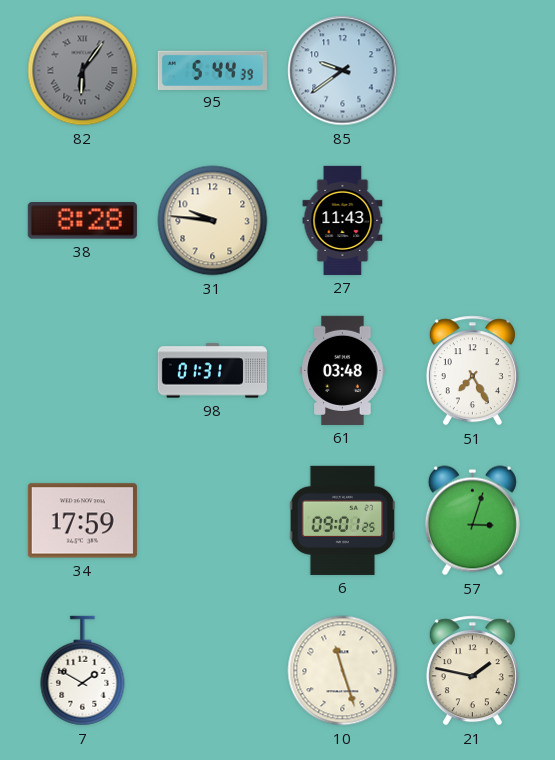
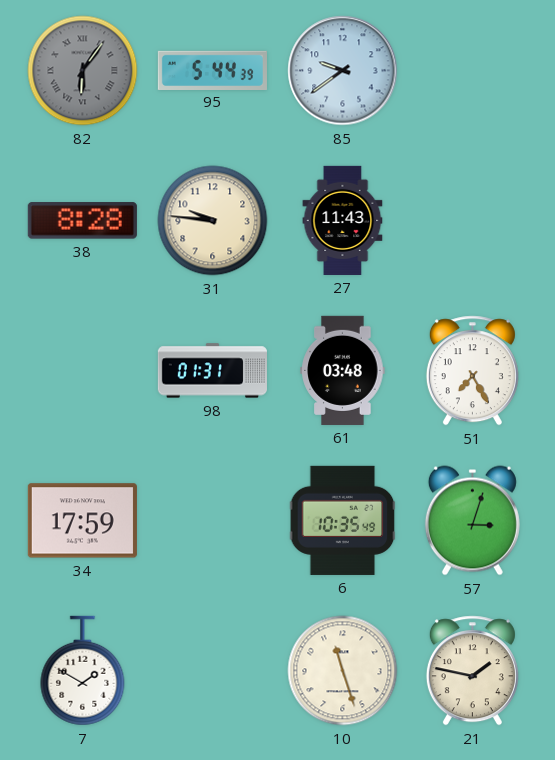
6: 09:01 -> 10:35
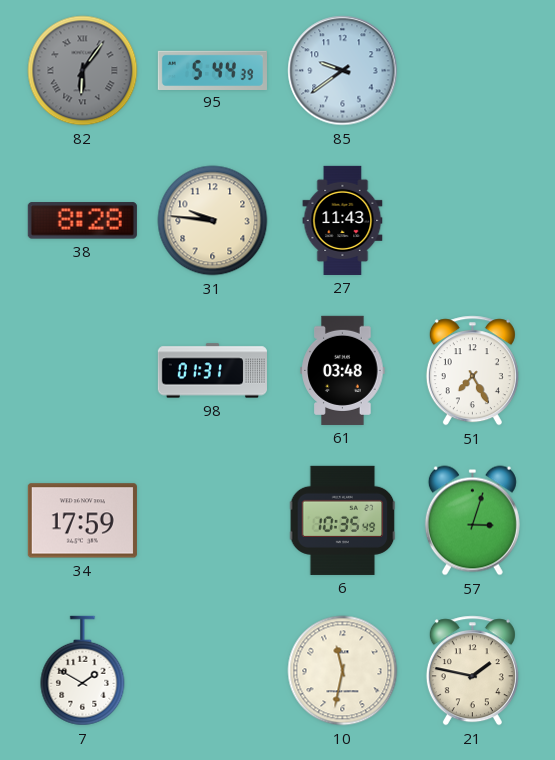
10: 11:27 -> 11:32
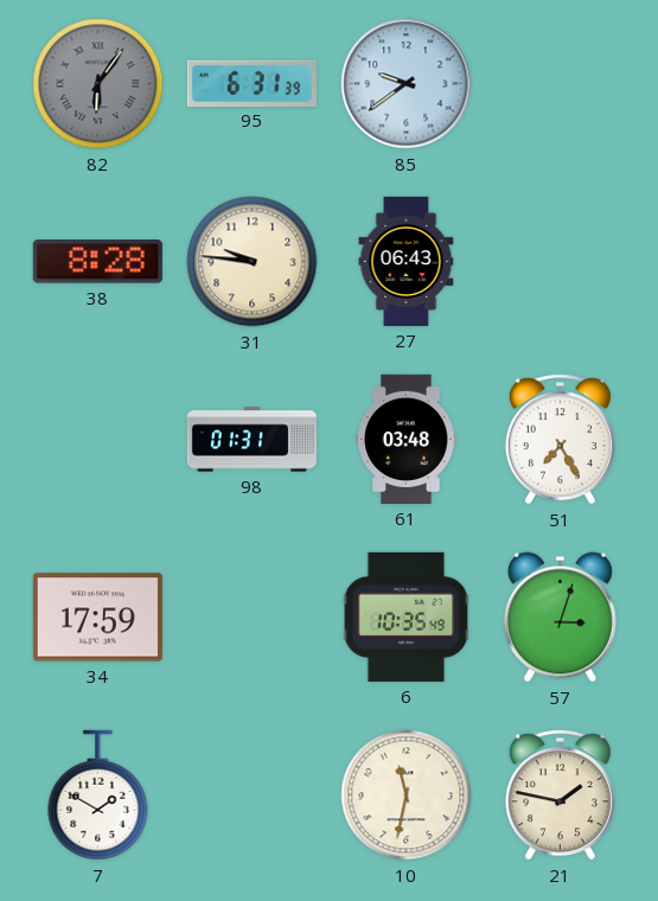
95: 5:44 -> 6:31
27: 11:43 -> 06:43
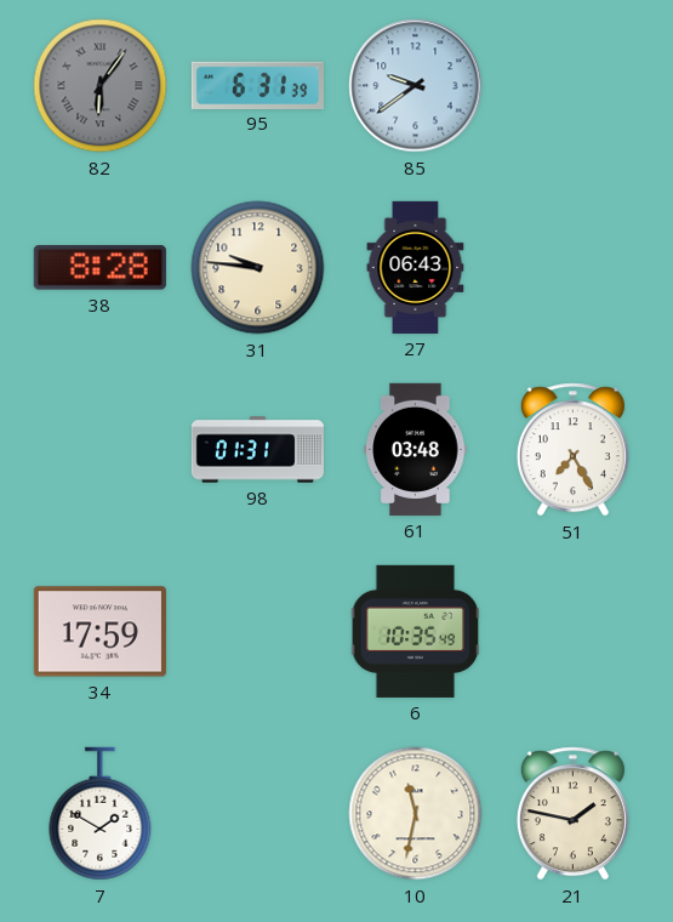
57: 3:03 -> none
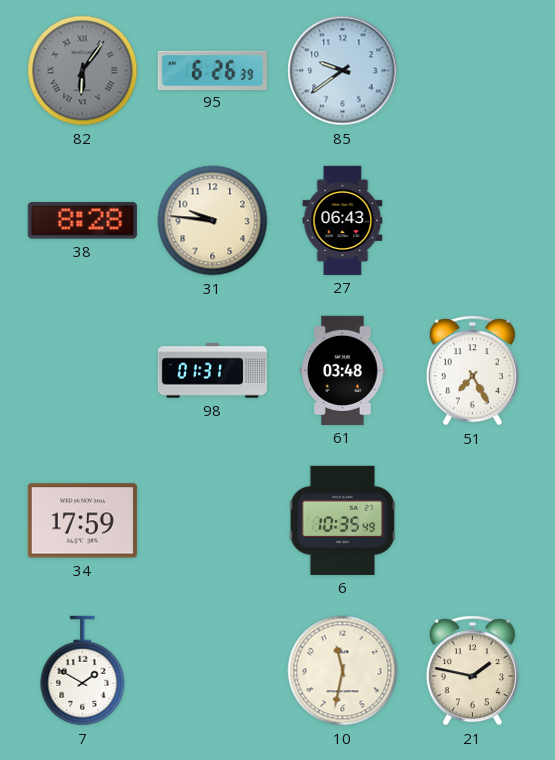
95: 6:31 -> 6:26
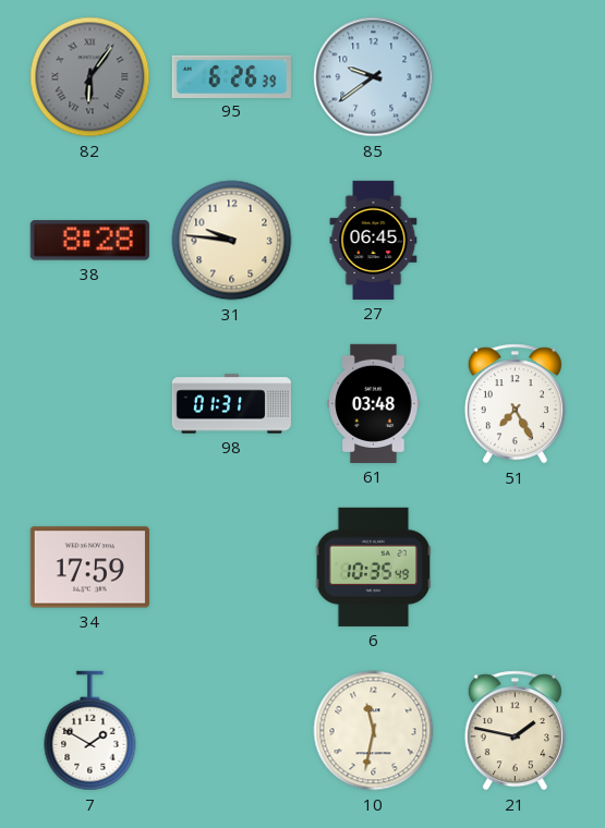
27: 06:43 -> 06:45
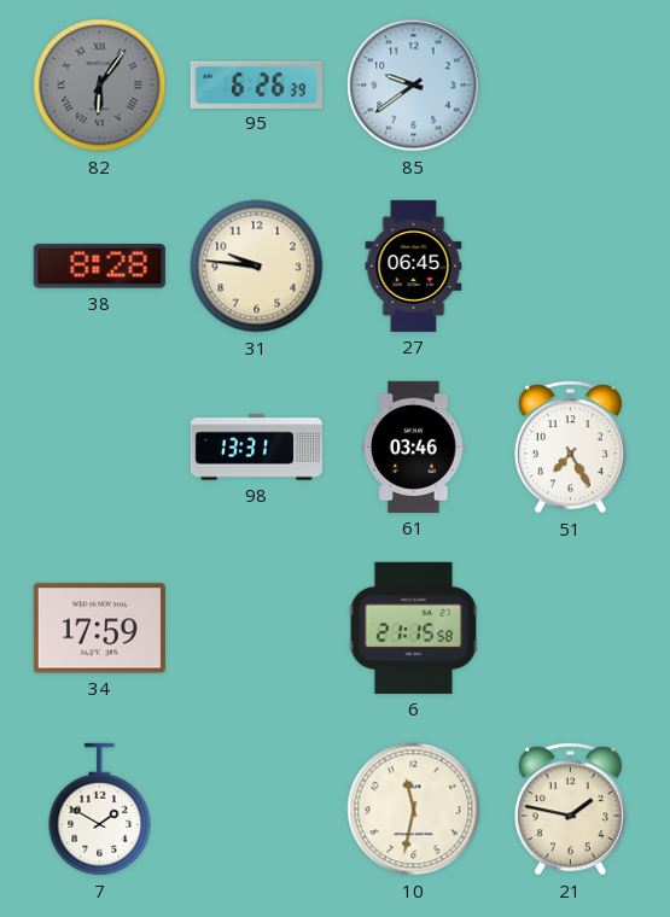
98: 01:31 -> 13:31
61: 03:48 -> 03:46
6: 10:35 -> 21:15
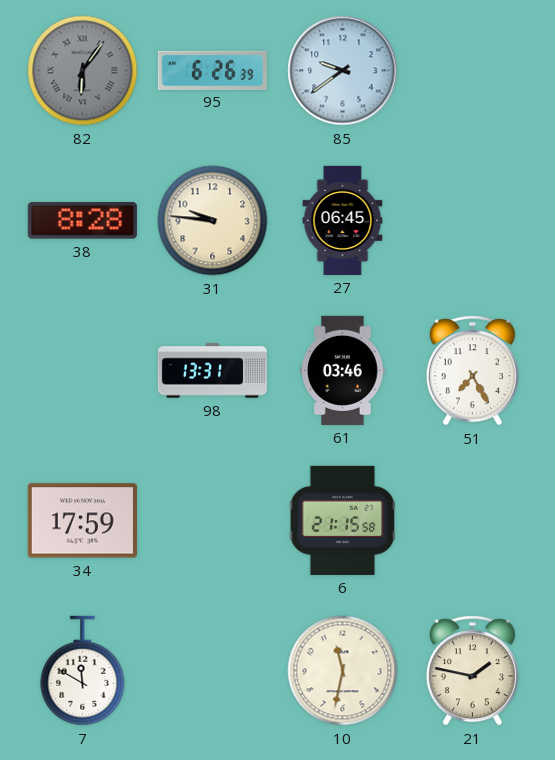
7: 1:50 -> 11:50
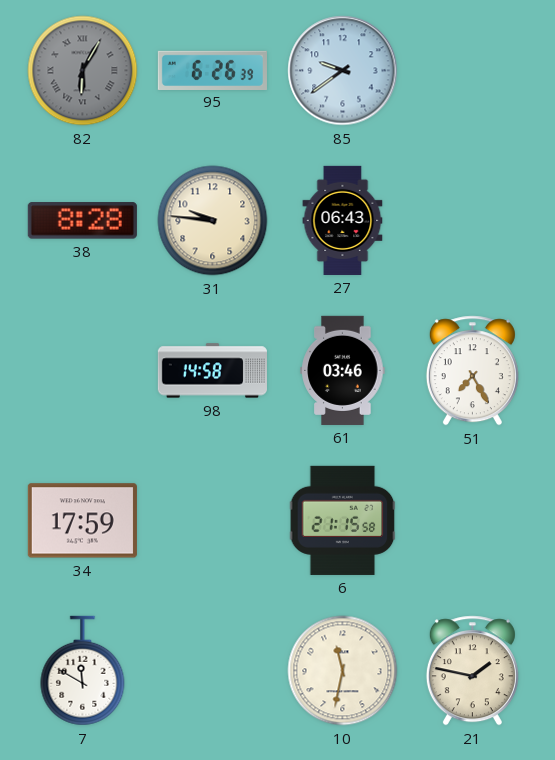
82: 6:06 -> 6:05
27: 06:45 -> 06:43
98: 13:31 -> 14:58
